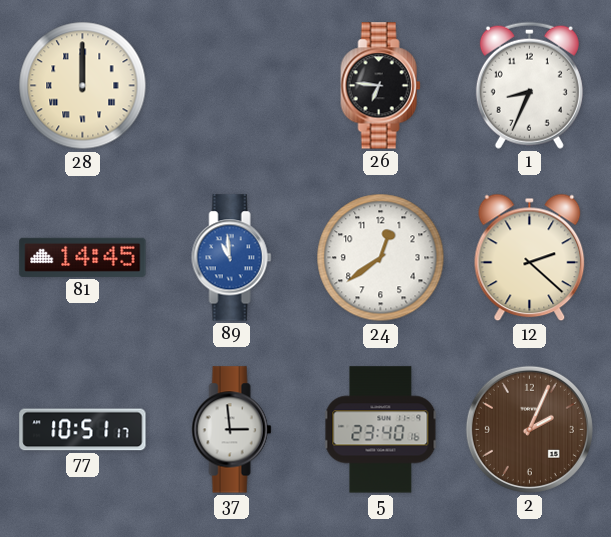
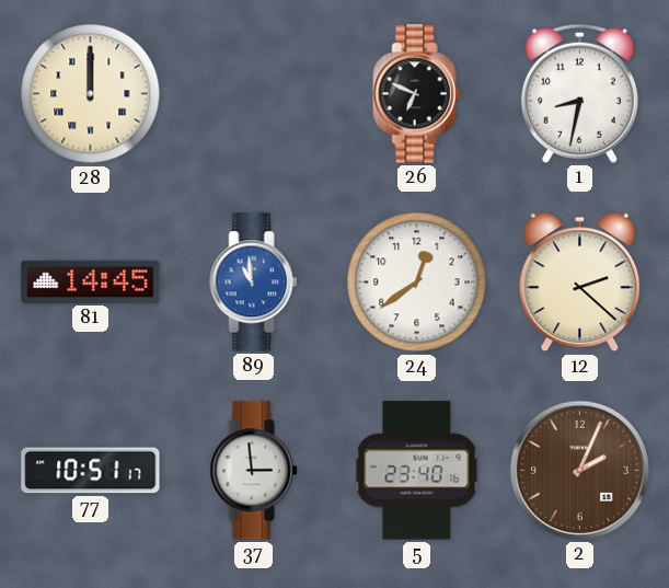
26: 6:46 -> 6:49
1: 8:34 -> 8:32
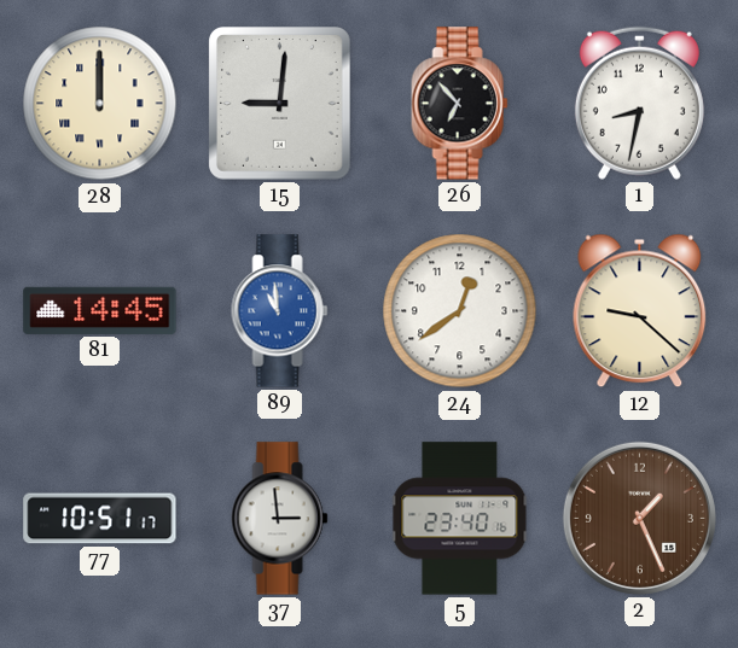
15: none -> 9:01
26: 6:49 -> 6:53
12: 2:22 -> 9:22
2: 2:04 -> 1:26
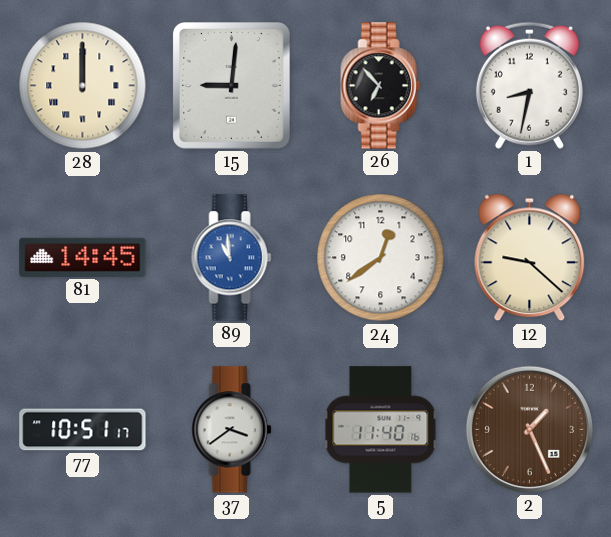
37: 2:59 -> 3:39
5: 23:40 -> 11:40
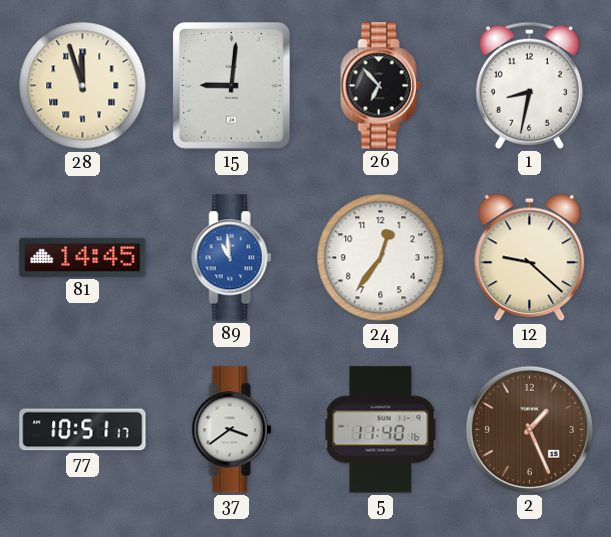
28: 12:00 -> 11:57
24: 12:39 -> 12:36
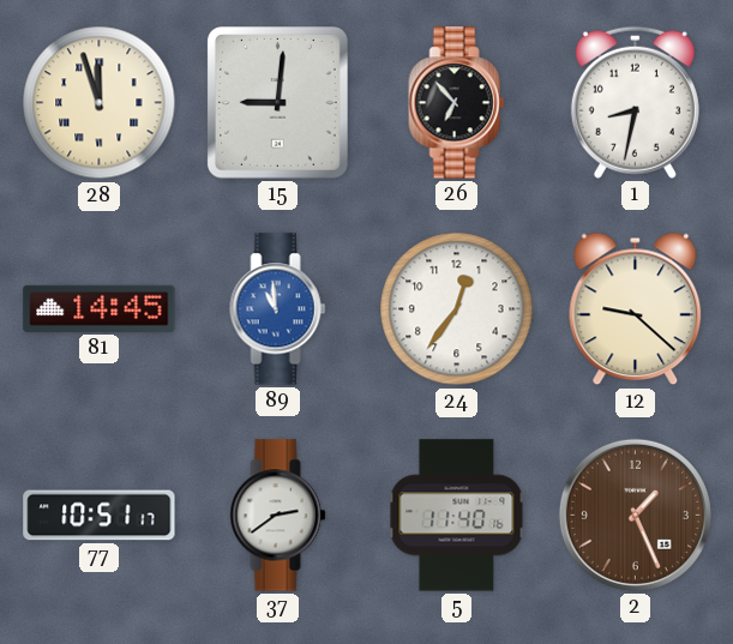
37: 3:39 -> 2:39
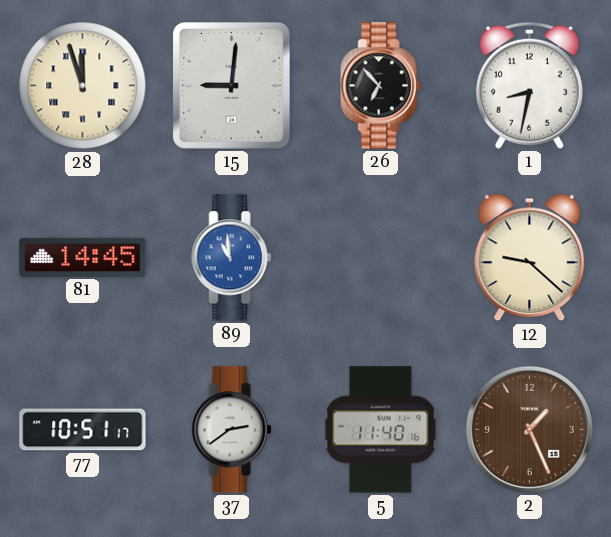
24: 12:36 -> none
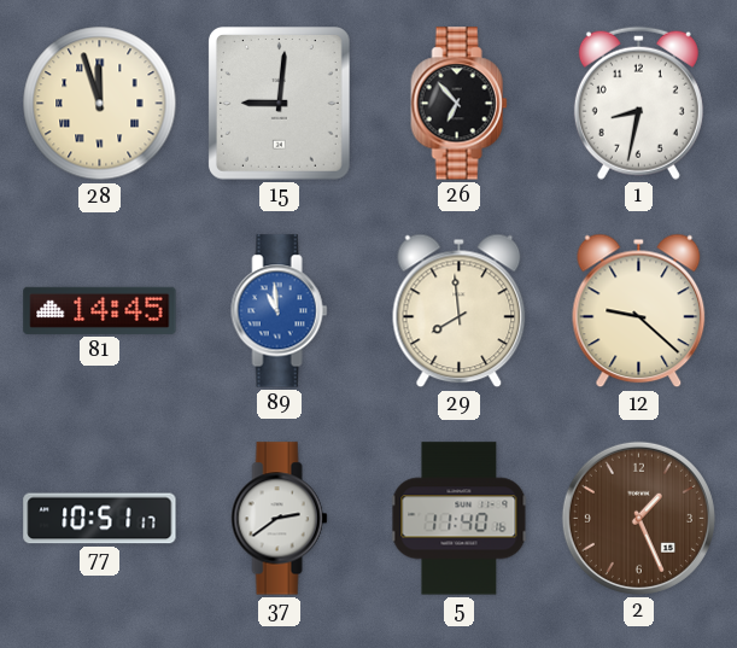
29: none -> 7:59
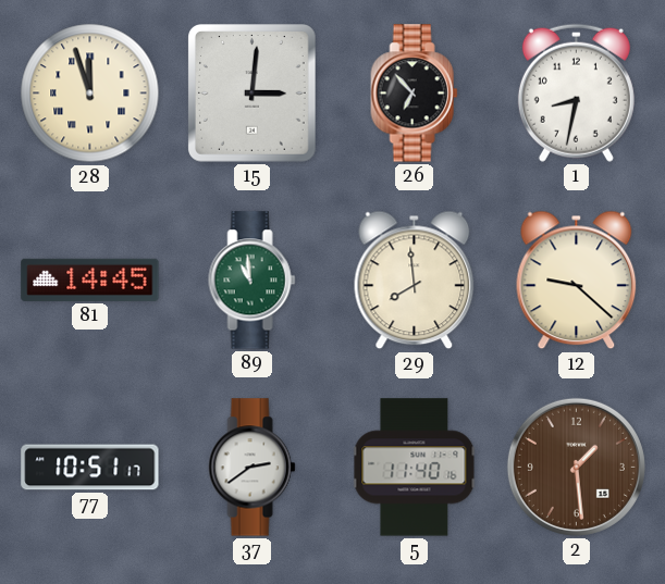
15: 9:01 -> 3:01
89 dial: blue -> green
2: 1:26 -> 1:29
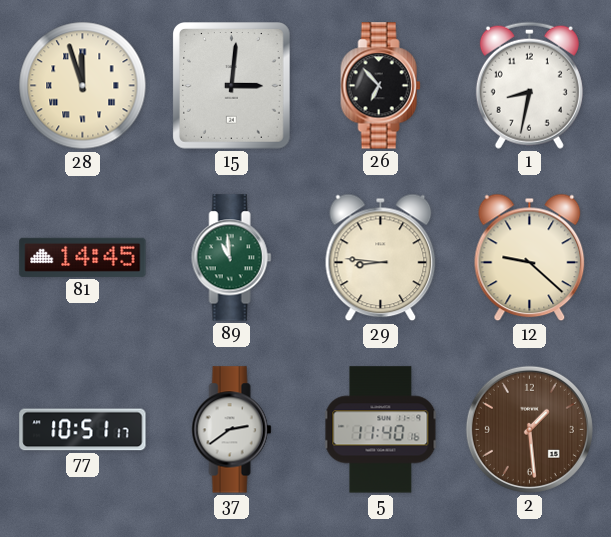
29: 7:59 -> 8:46
